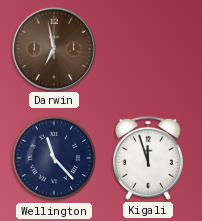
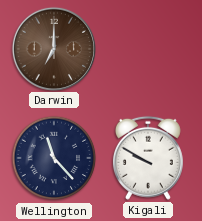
Darwin: 6:58 -> 7:00
Kigali: 11:57 -> 9:50
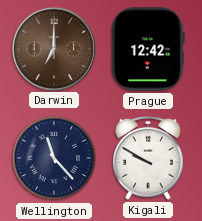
Prague: none -> 12:42
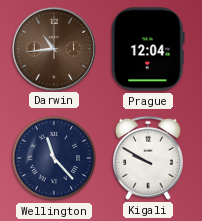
Darwin: 7:00 -> 10:44
Prague: 12:42 -> 12:04
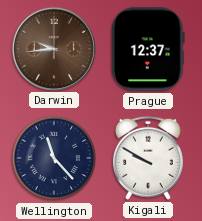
Darwin: 10:44 -> 9:44
Prague: 12:04 -> 12:37
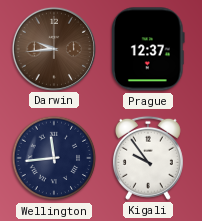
Wellington: 11:23 -> 11:44
Kigali: 9:50 -> 9:54
